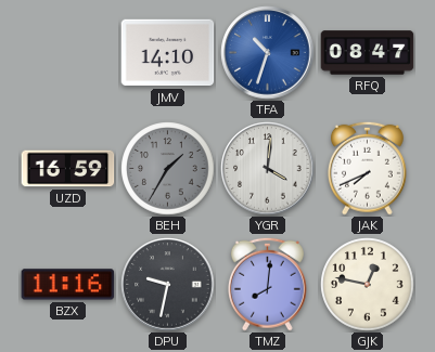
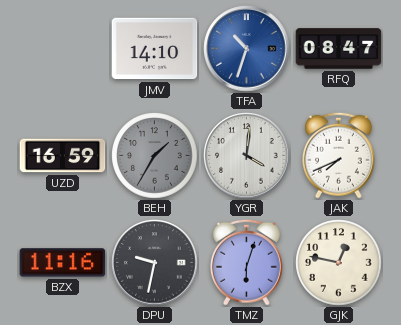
TMZ: 8:01 -> 6:03
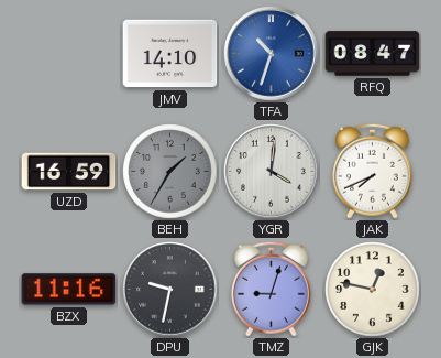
TMZ: 6:03 -> 9:03
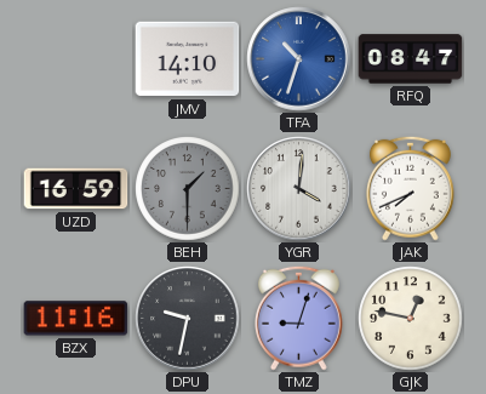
BEH: 1:35 -> 1:30
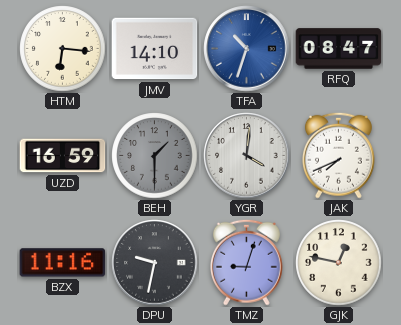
HTM: none -> 6:16
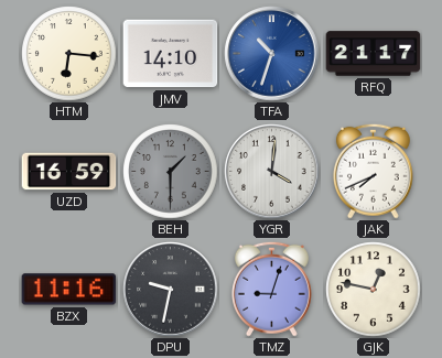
RFQ: 08:47 -> 21:17
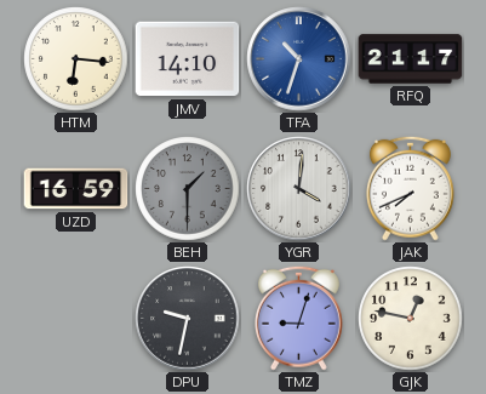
BZX: 11:16 -> none
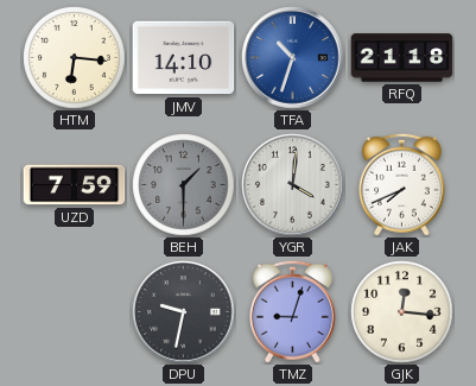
RFQ: 21:17 -> 21:18
UZD: 16:59 -> 7:59
GJK: 12:47 -> 12:16
